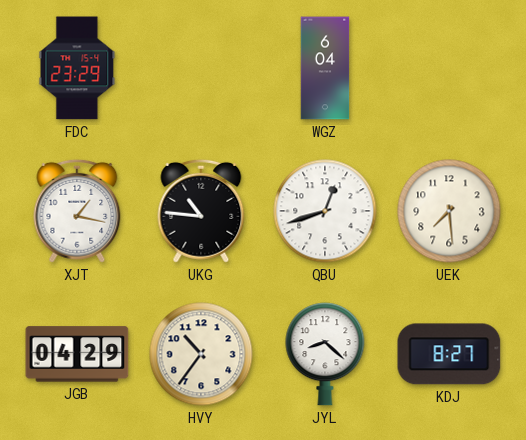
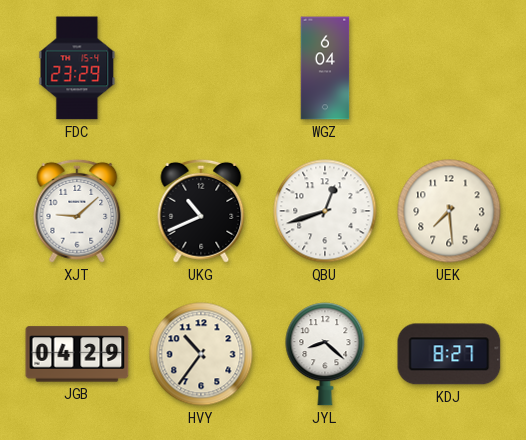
XJT: 1:17 -> 9:08
UKG: 10:46 -> 10:41
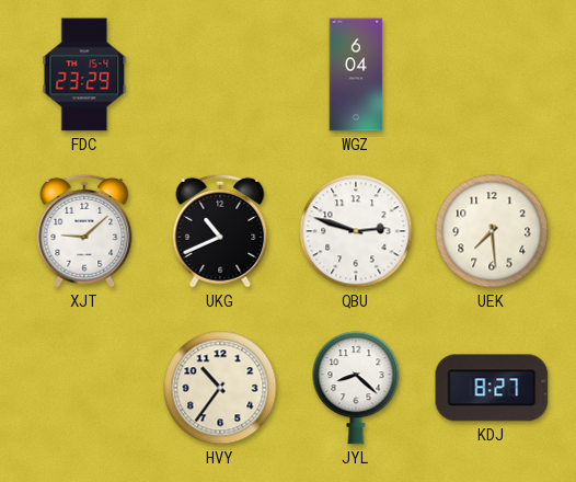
QBU: 12:42 -> 2:48
JGB: 04:29 -> none
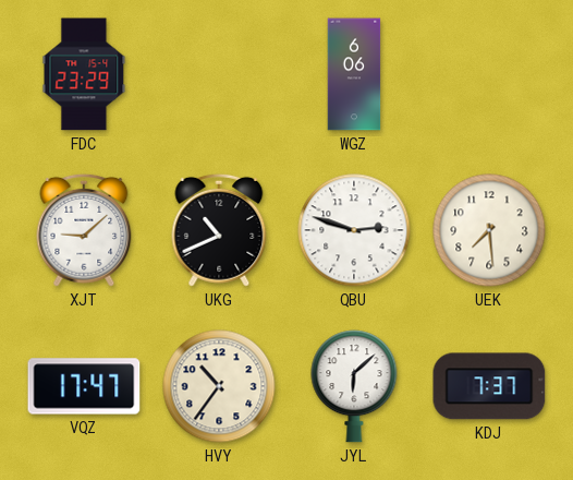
WGZ: 6:04 -> 6:06
VQZ: none -> 17:47
JYL: 8:22 -> 6:08
KDJ: 8:27 -> 7:37
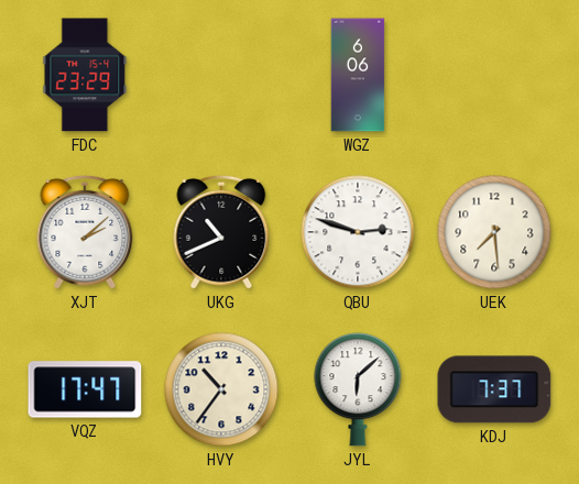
XJT: 9:08 -> 2:08
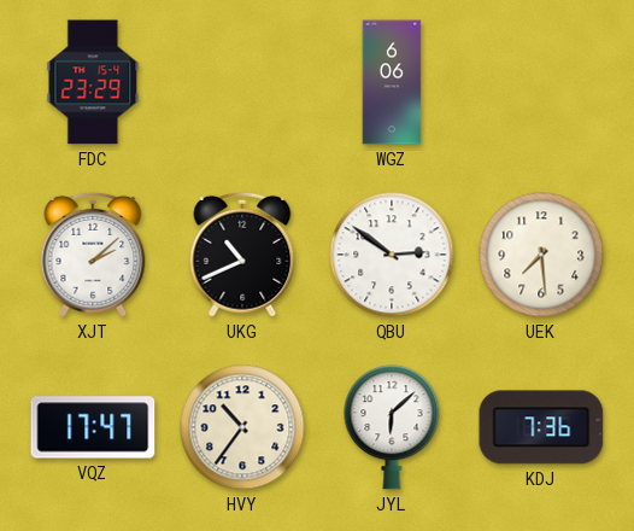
QBU: 2:48 -> 2:51
KDJ: 7:37 -> 7:36
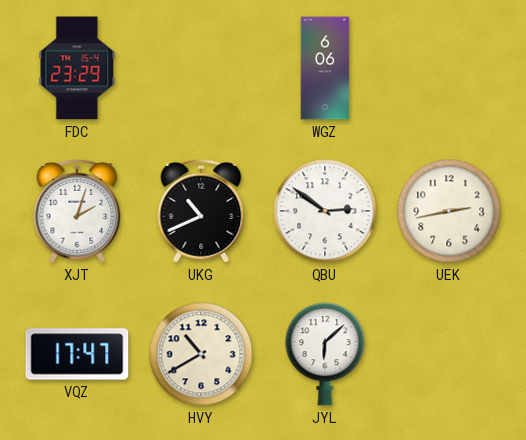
XJT: 2:08 -> 2:03
UEK: 7:29 -> 2:43
HVY: 10:36 -> 10:40
KDJ: 7:36 -> none
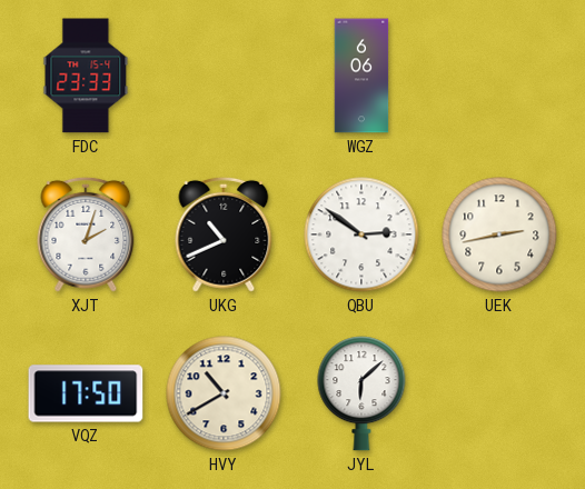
FDC: 23:29 -> 23:33
VQZ: 17:47 -> 17:50
